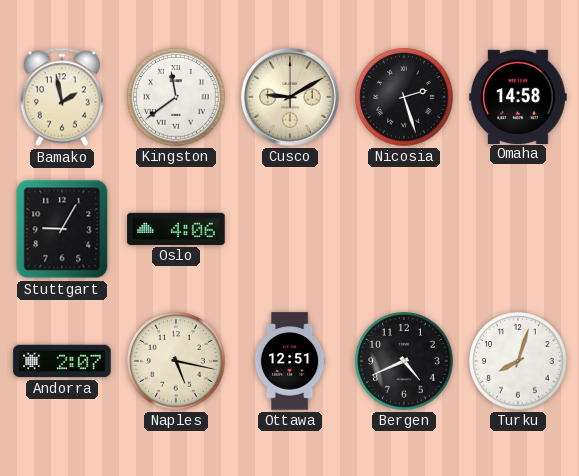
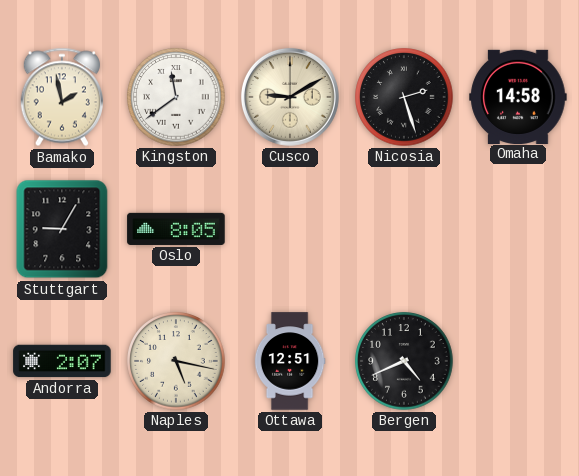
Oslo: 4:06 -> 8:05
Turku: 8:03 -> none
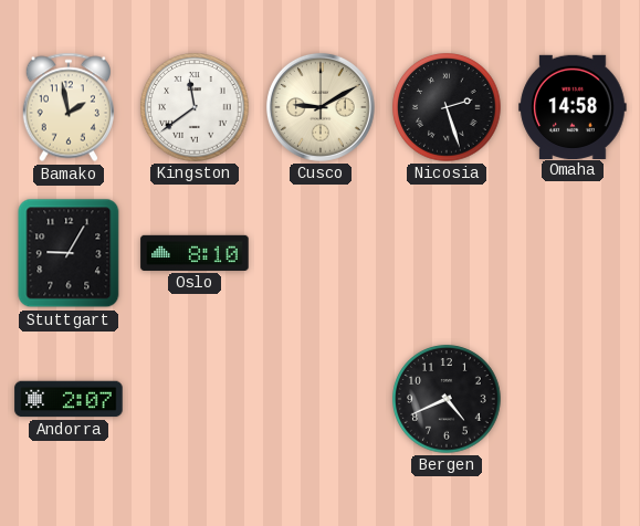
Oslo: 8:05 -> 8:10
Naples: 5:17 -> none
Ottawa: 12:51 -> none
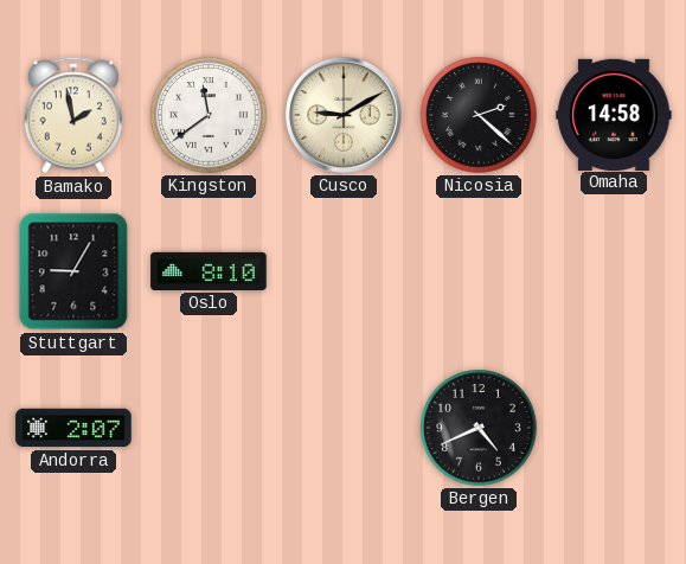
Nicosia: 2:27 -> 2:22
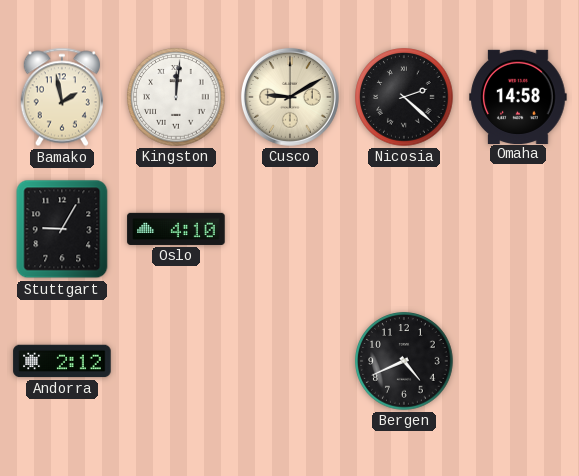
Kingston: 11:39 -> 12:01
Oslo: 8:10 -> 4:10
Andorra: 2:07 -> 2:12
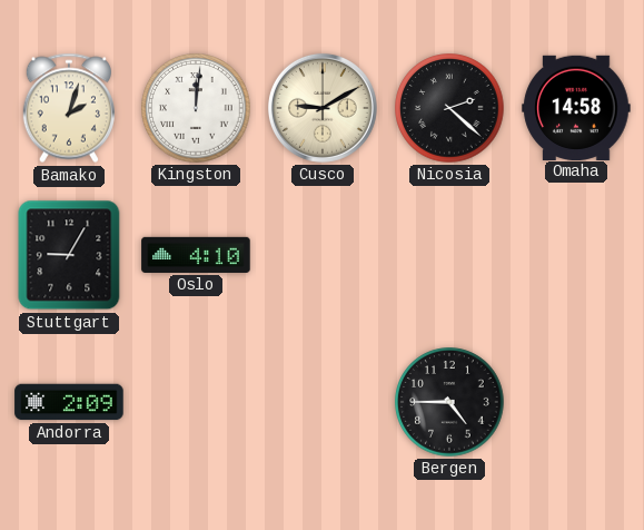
Bamako: 1:58 -> 2:03
Andorra: 2:12 -> 2:09
Bergen: 4:41 -> 4:45
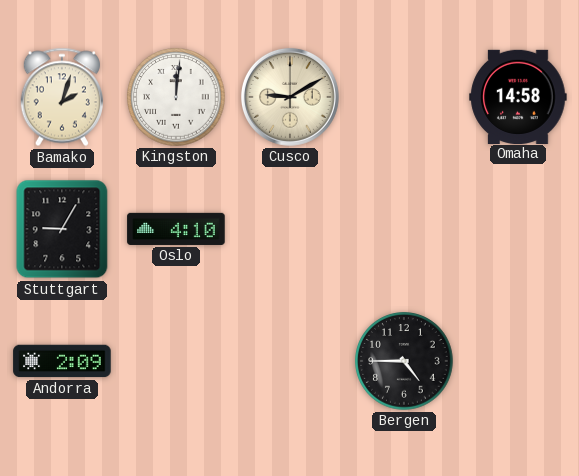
Nicosia: 2:22 -> none
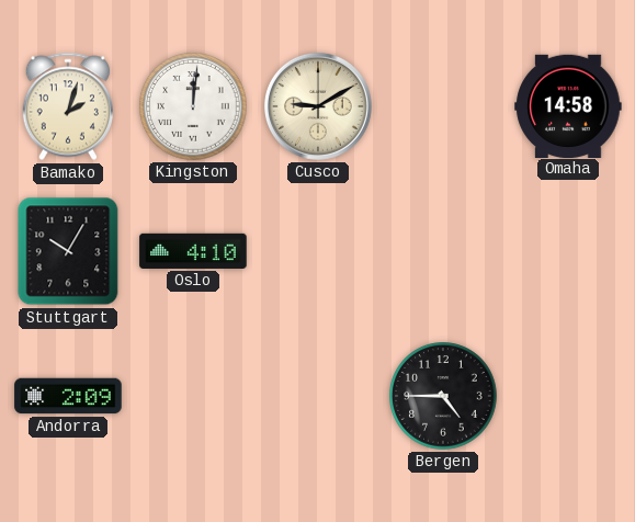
Stuttgart: 9:05 -> 10:05
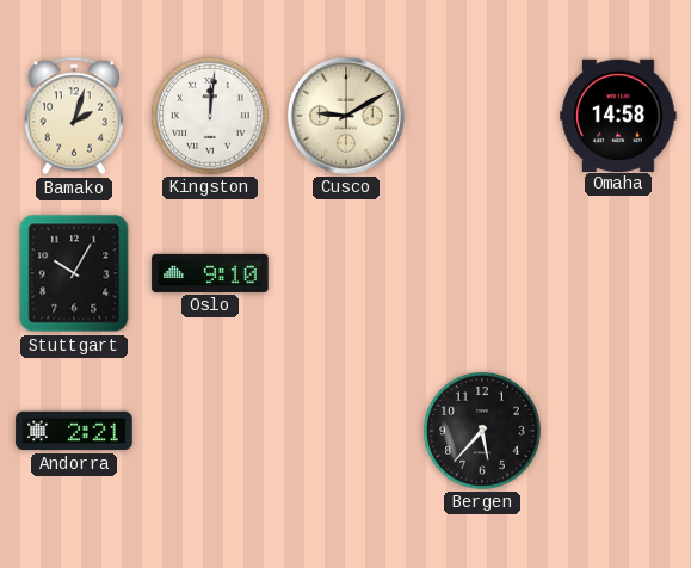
Oslo: 4:10 -> 9:10
Andorra: 2:09 -> 2:21
Bergen: 4:45 -> 5:37
